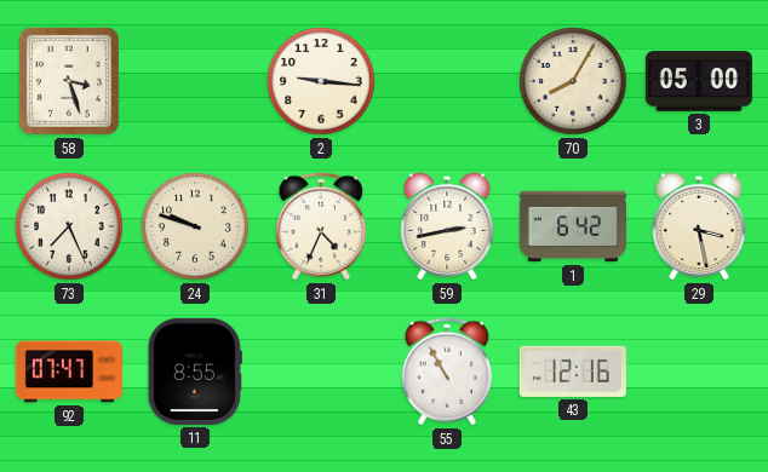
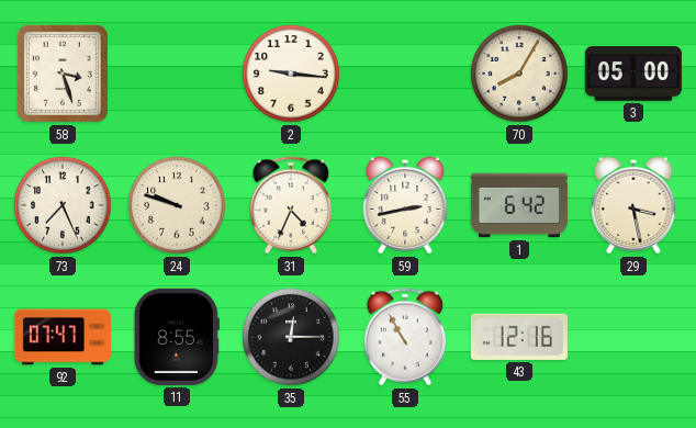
35: none -> 12:15
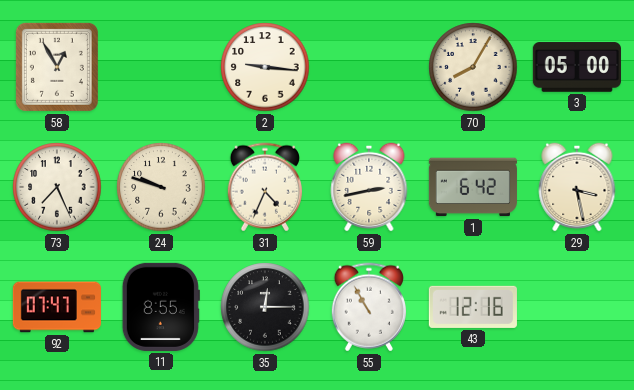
58: 3:27 -> 12:55
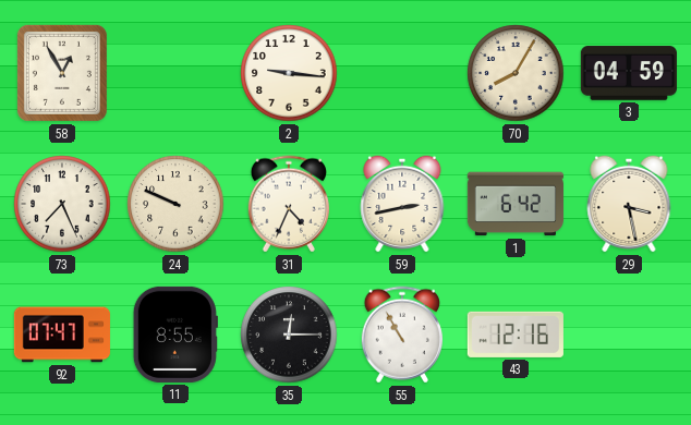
3: 05:00 -> 04:59
24: 9:48 -> 9:49
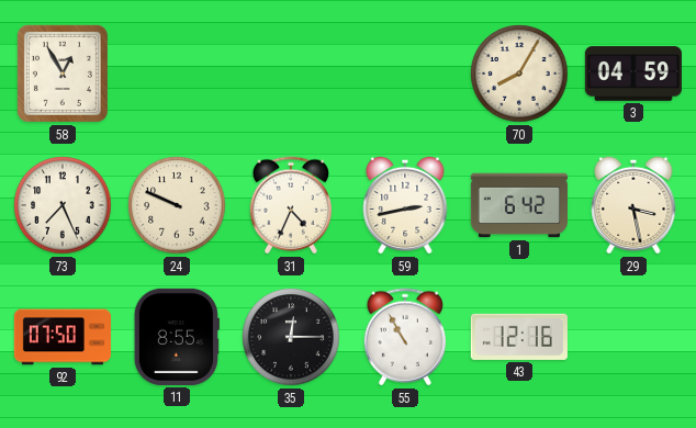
2: 9:16 -> none
92: 07:47 -> 07:50
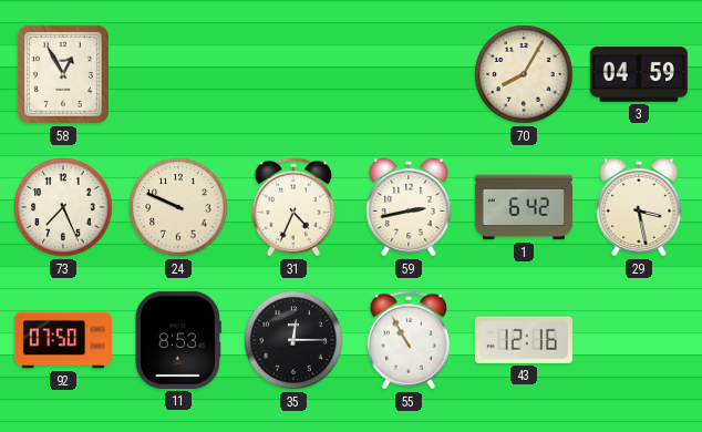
11: 8:55 -> 8:53
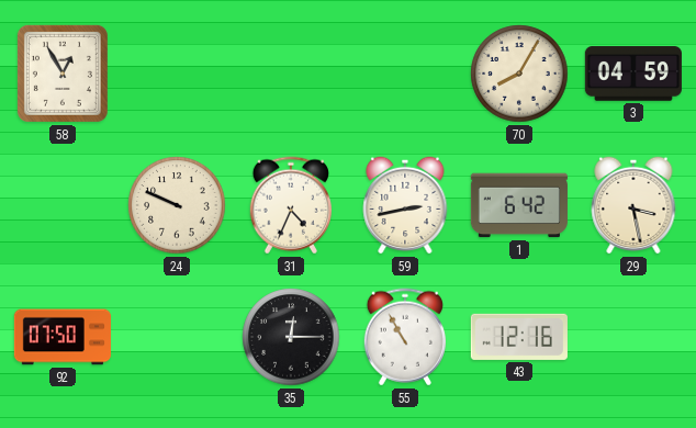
73: 7:26 -> none
11: 8:53 -> none
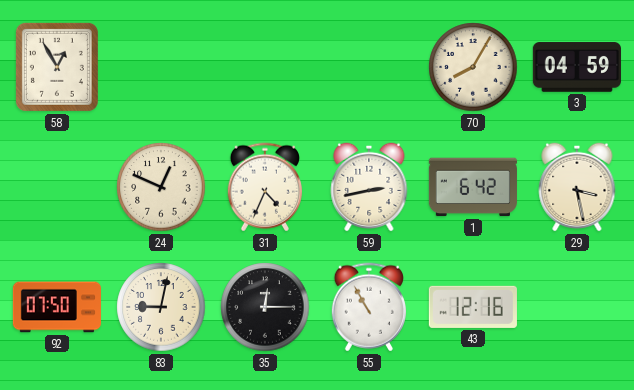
24: 9:49 -> 12:49
83: none -> 9:02
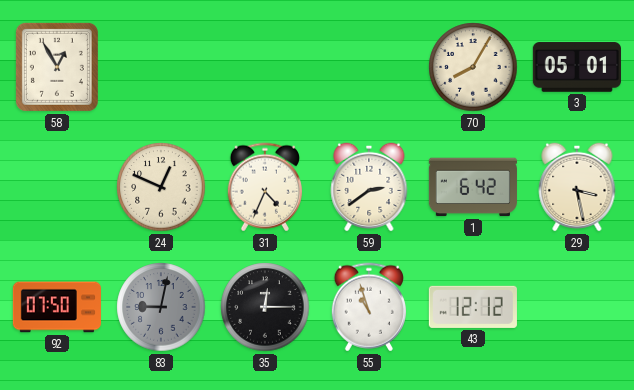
3: 04:59 -> 05:01
59: 2:43 -> 2:39
83 dial: cream -> grey
55: 10:55 -> 10:57
43: 12:16 -> 12:12
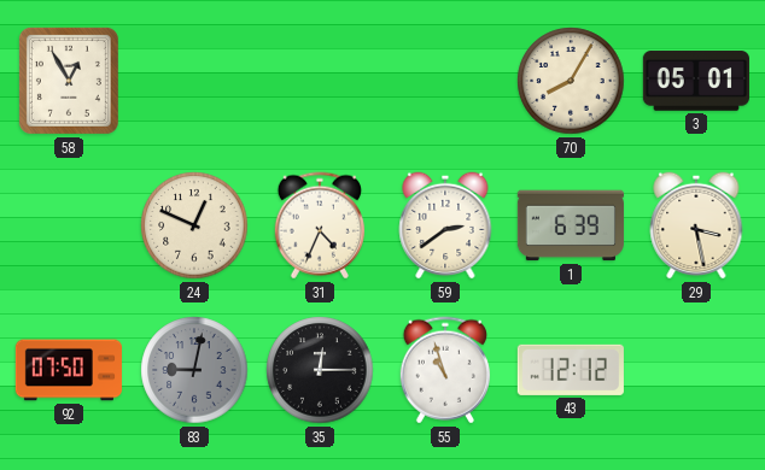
1: 6:42 -> 6:39
